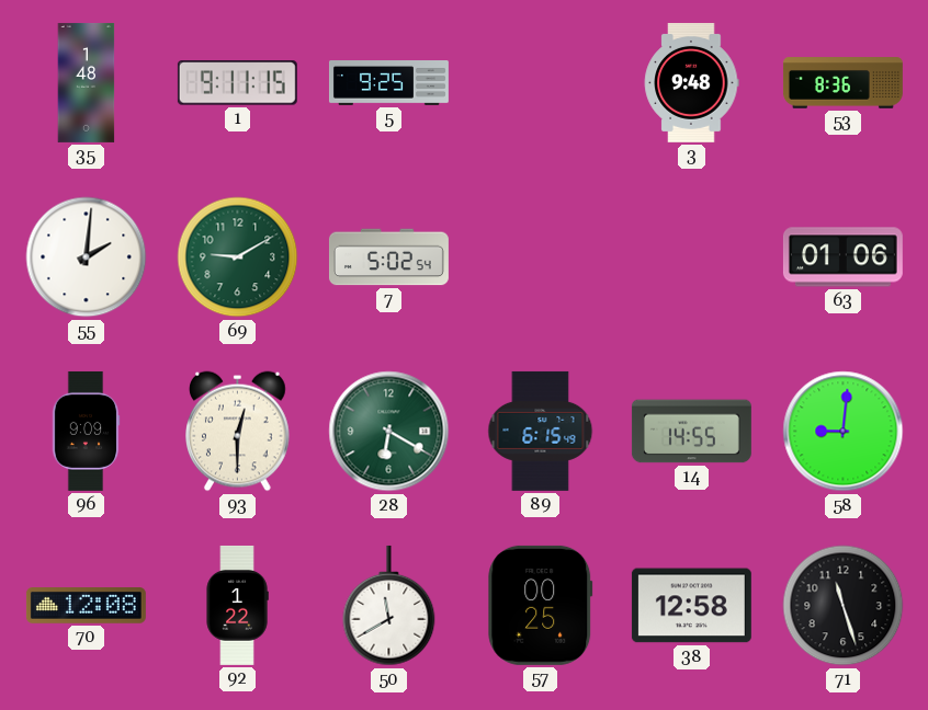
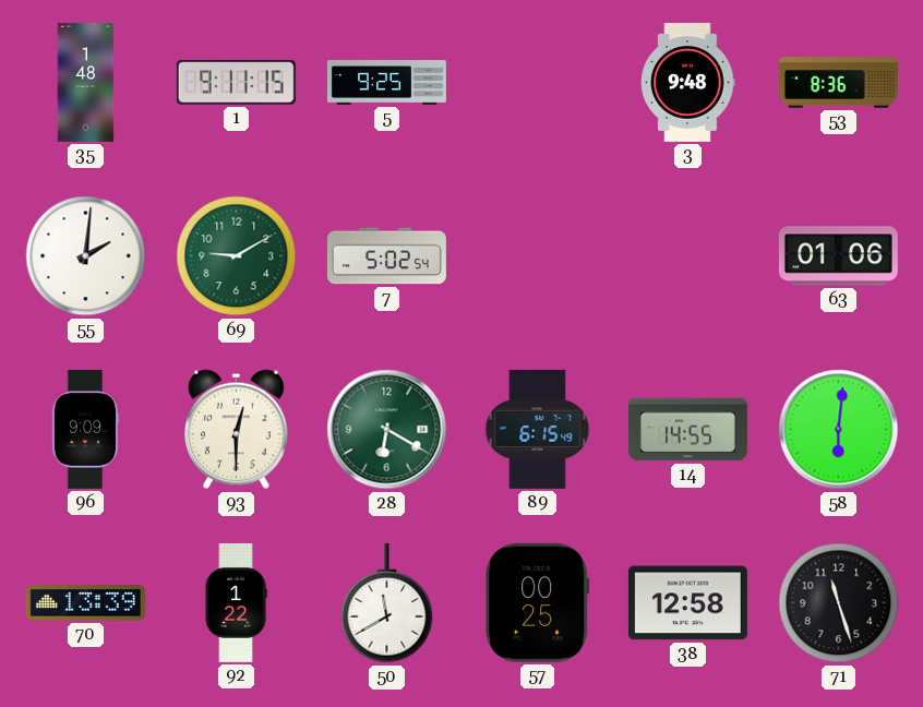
58: 9:01 -> 6:01
70: 12:08 -> 13:39
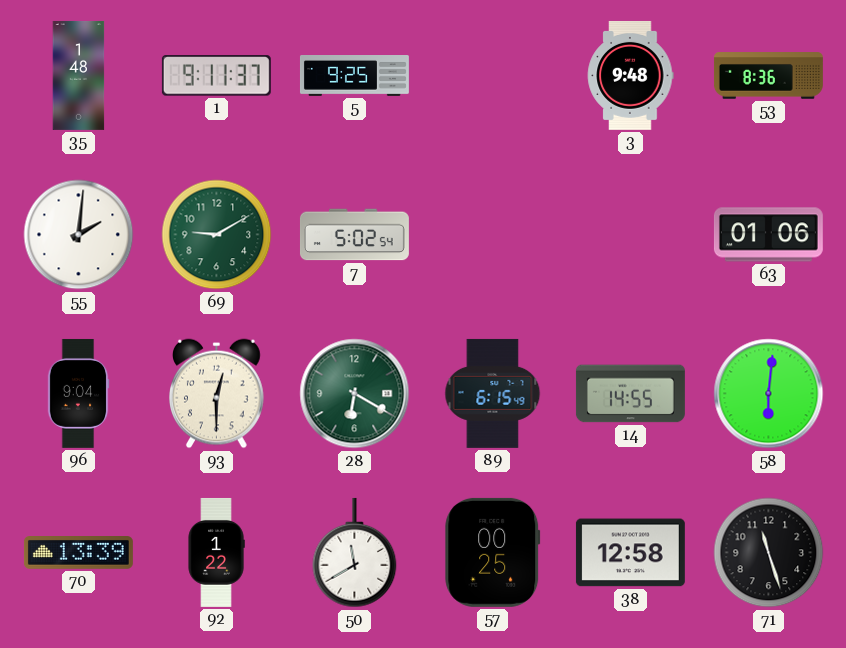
1: 9:11:15 -> 9:11:37
96: 9:09 -> 9:04
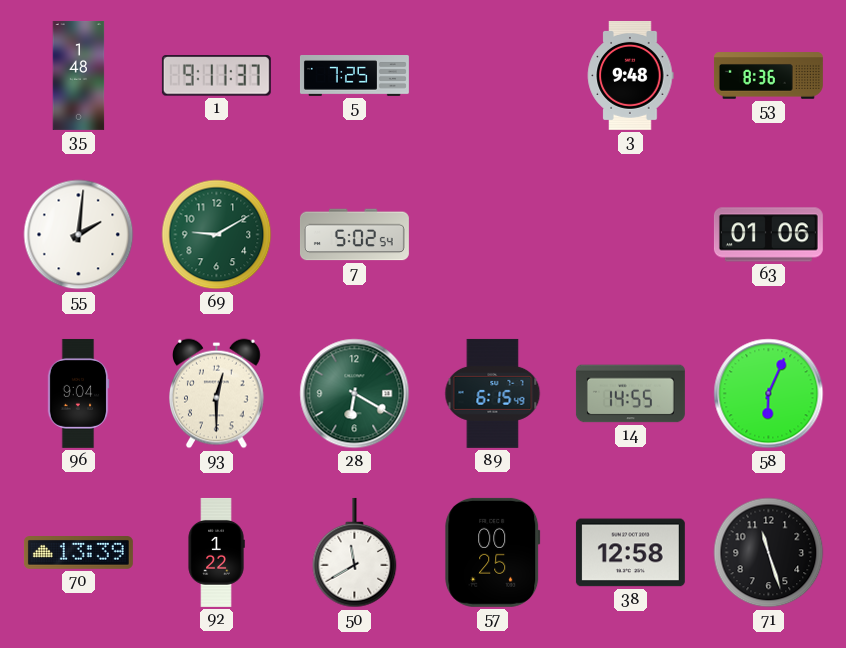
5: 9:25 -> 7:25
58: 6:01 -> 6:04
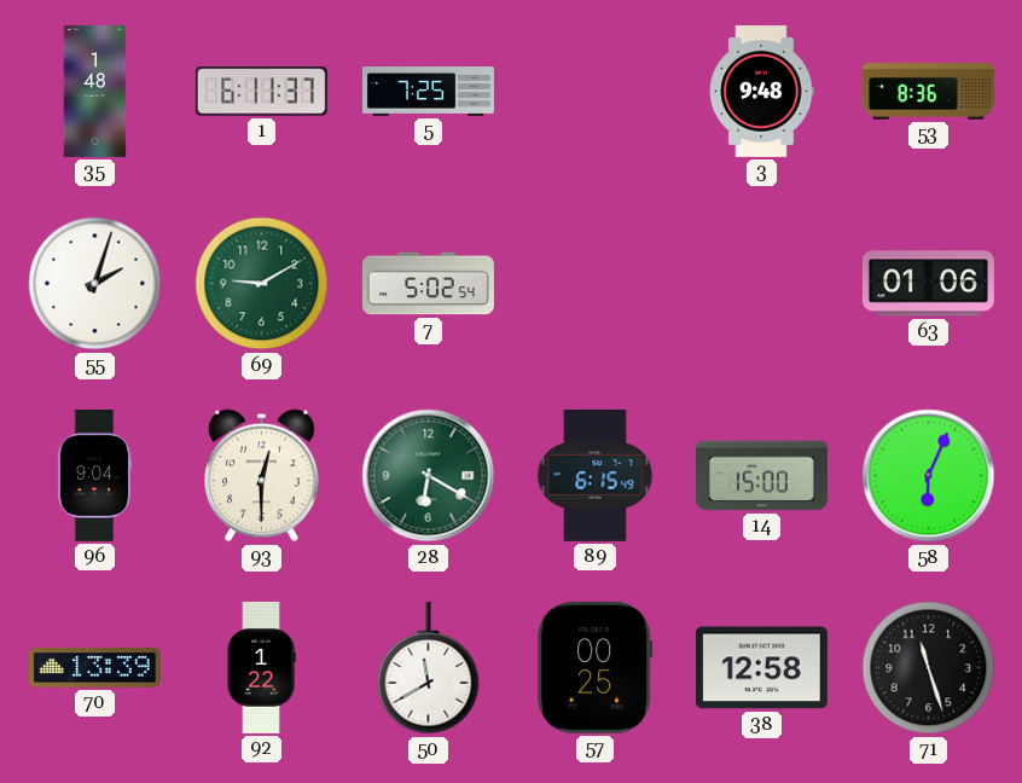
1: 9:11 -> 6:11
55: 2:01 -> 2:03
14: 14:55 -> 15:00
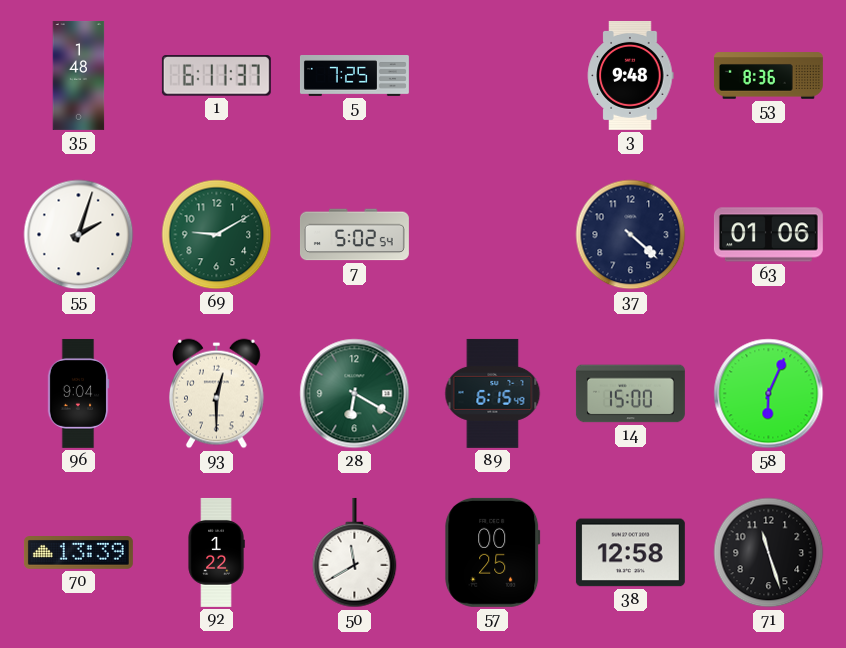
37: none -> 4:22
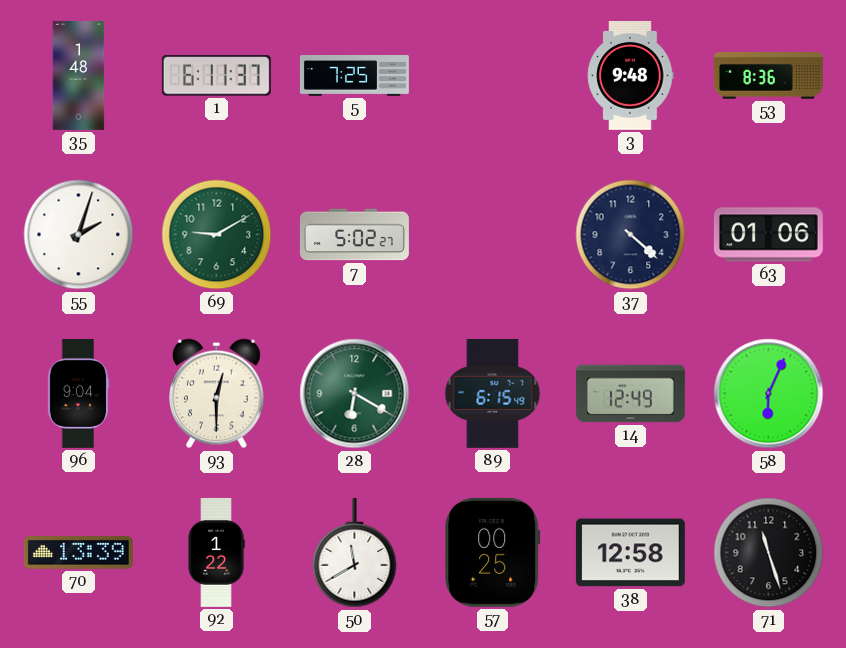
7: 5:02:54 -> 5:02:27
14: 15:00 -> 12:49
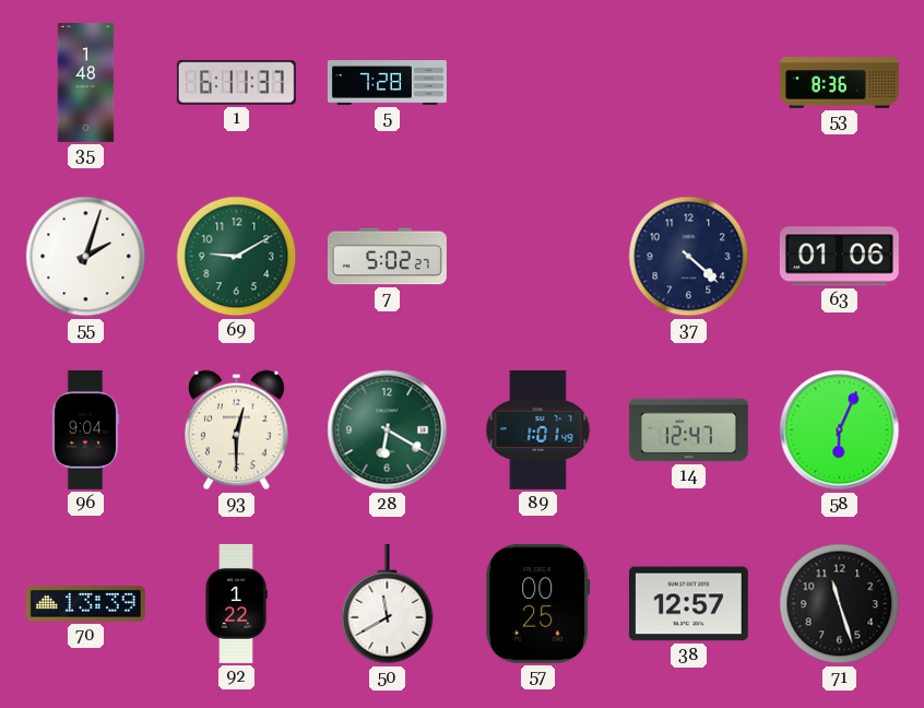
5: 7:25 -> 7:28
3: 9:48 -> none
89: 6:15 -> 1:01
14: 12:49 -> 12:47
38: 12:58 -> 12:57
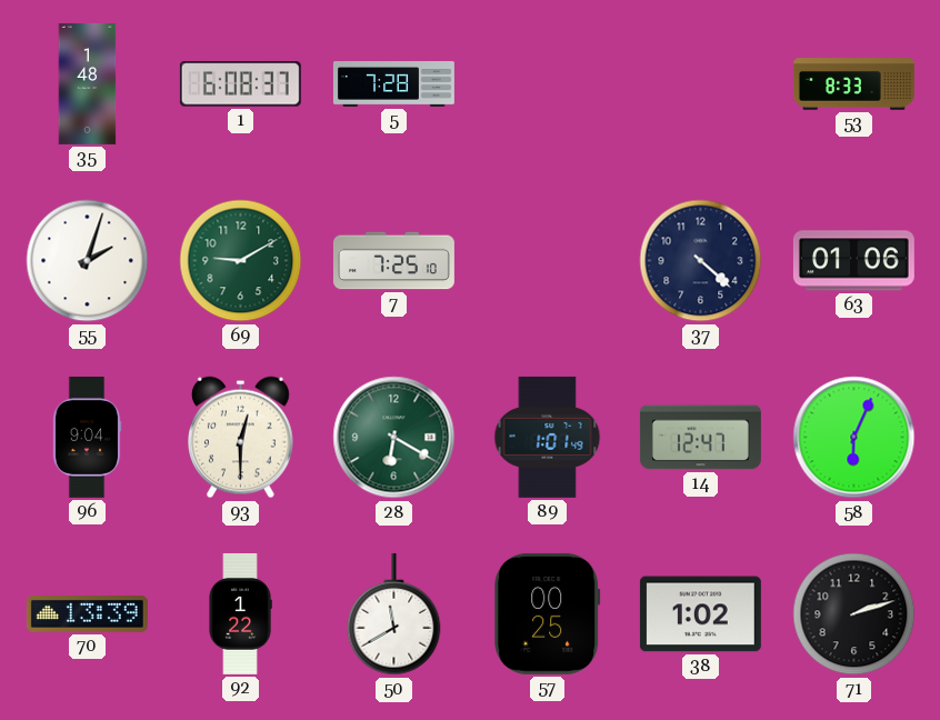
1: 6:11 -> 6:08
53: 8:36 -> 8:33
7: 5:02 -> 7:25
38: 12:57 -> 1:02
71: 11:27 -> 2:12
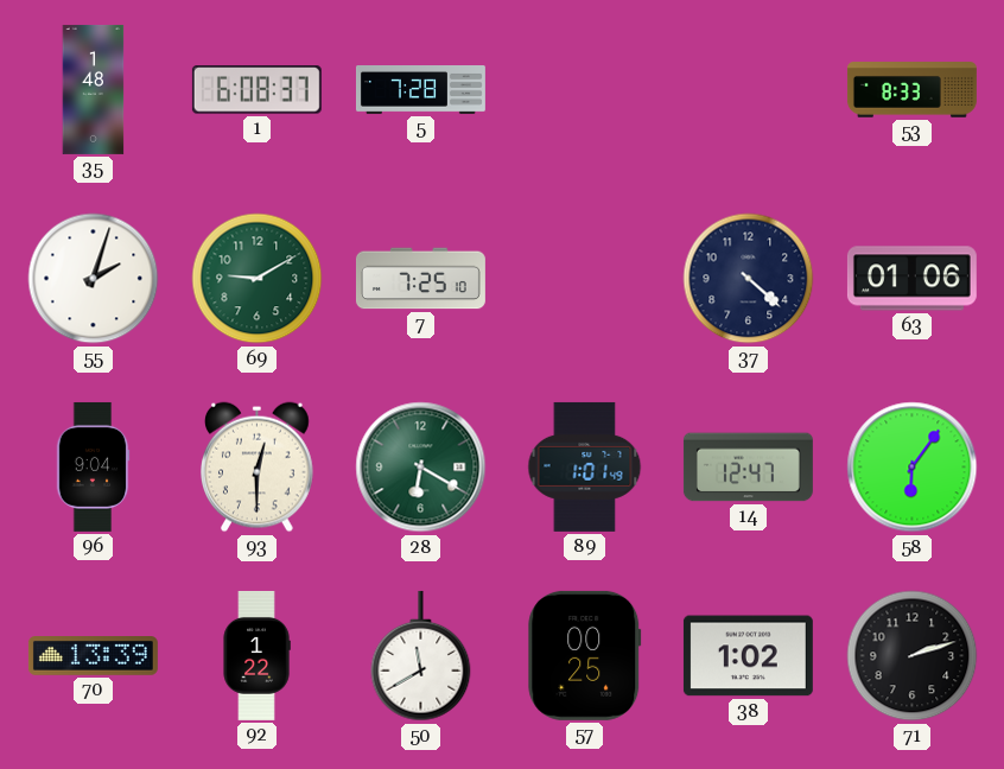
58: 6:04 -> 6:06
